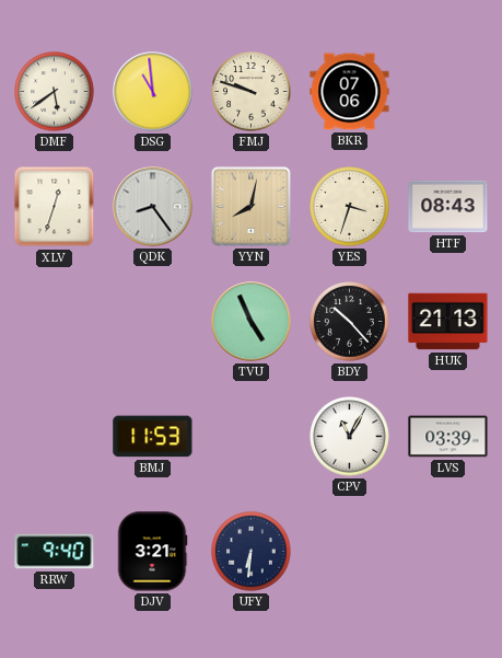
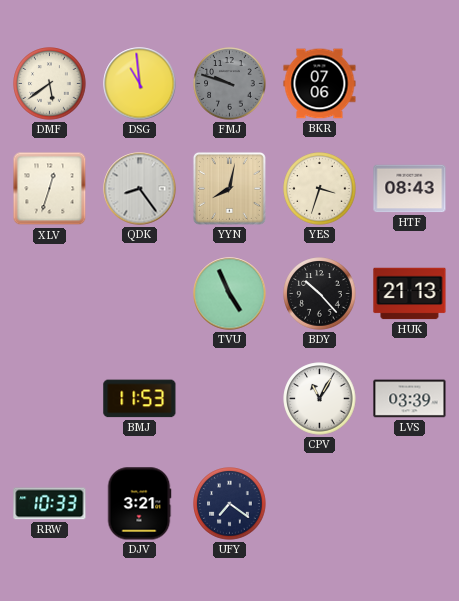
FMJ dial: cream -> grey
RRW: 9:40 -> 10:33
UFY: 6:31 -> 7:21
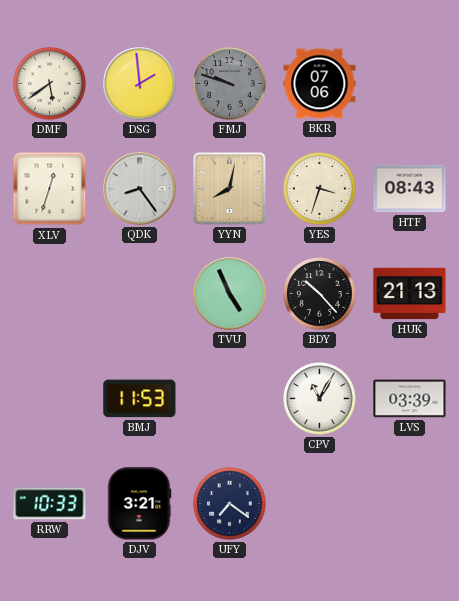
DSG: 10:59 -> 1:59
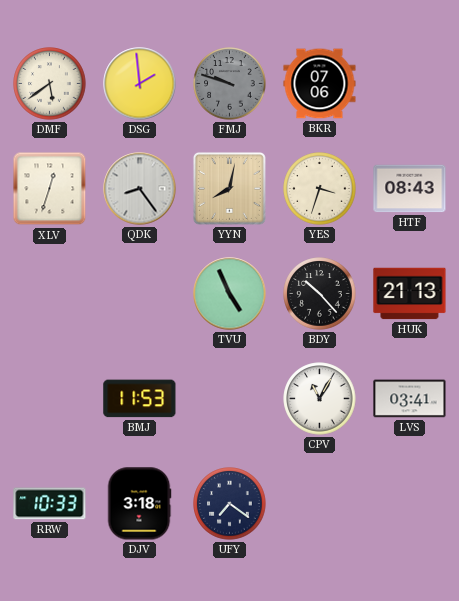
LVS: 03:39 -> 03:41
DJV: 3:21 -> 3:18
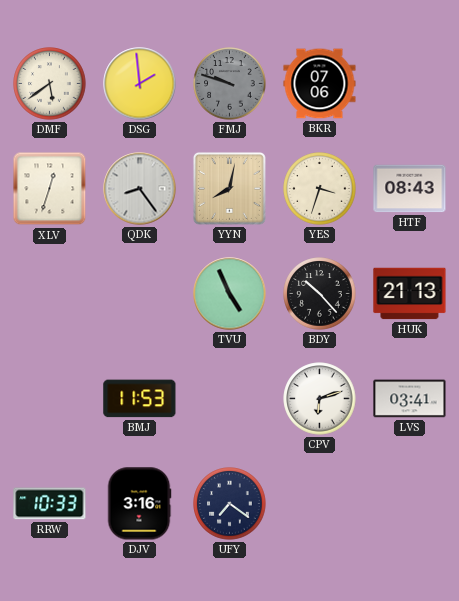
CPV: 11:05 -> 6:12
DJV: 3:18 -> 3:16
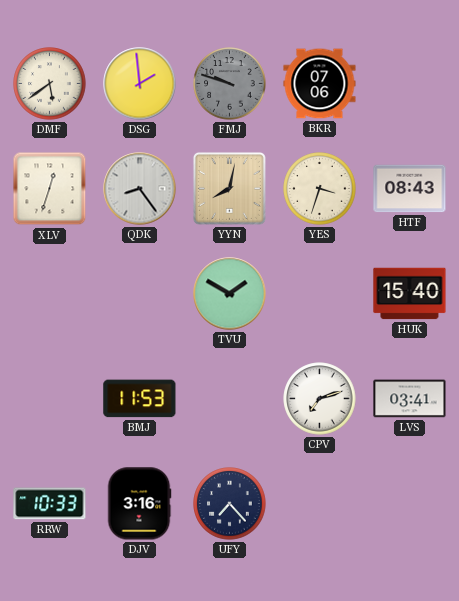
TVU: 4:56 -> 1:50
BDY: 10:23 -> none
HUK: 21:13 -> 15:40
CPV: 6:12 -> 7:12
UFY: 7:21 -> 7:23
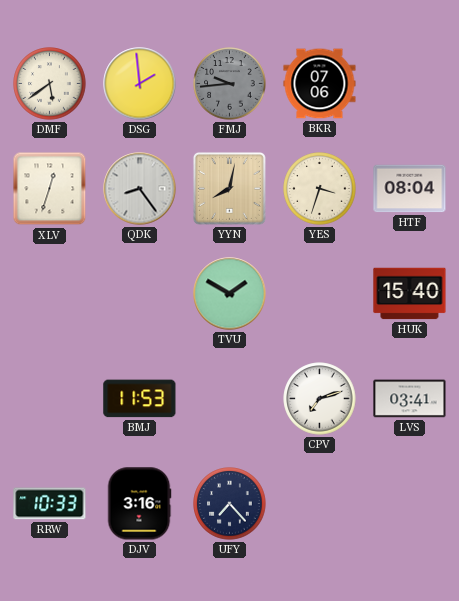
FMJ: 9:48 -> 9:44
HTF: 08:43 -> 08:04
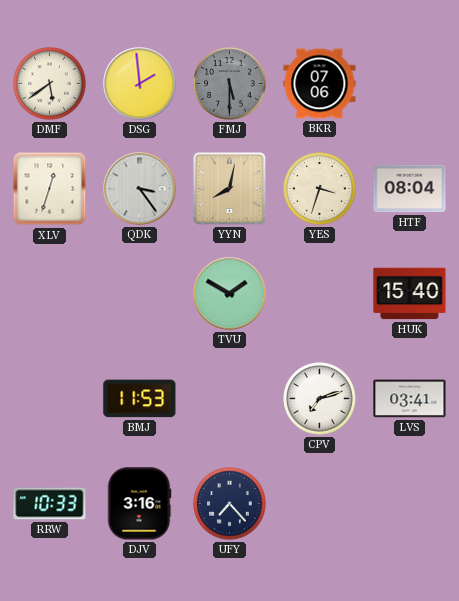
FMJ: 9:44 -> 5:30
QDK: 8:24 -> 3:24
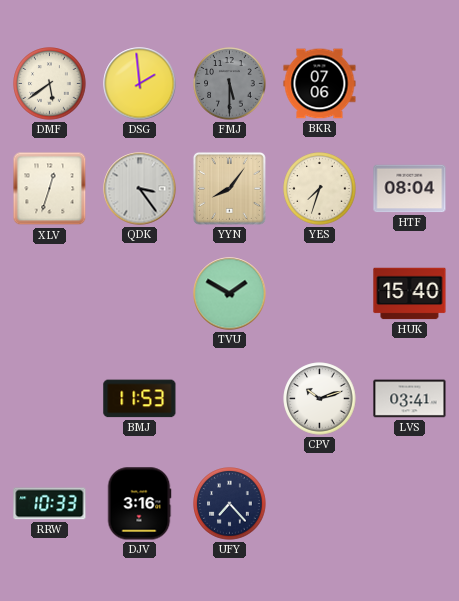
YYN: 8:02 -> 8:06
YES: 3:33 -> 7:33
CPV: 7:12 -> 10:12
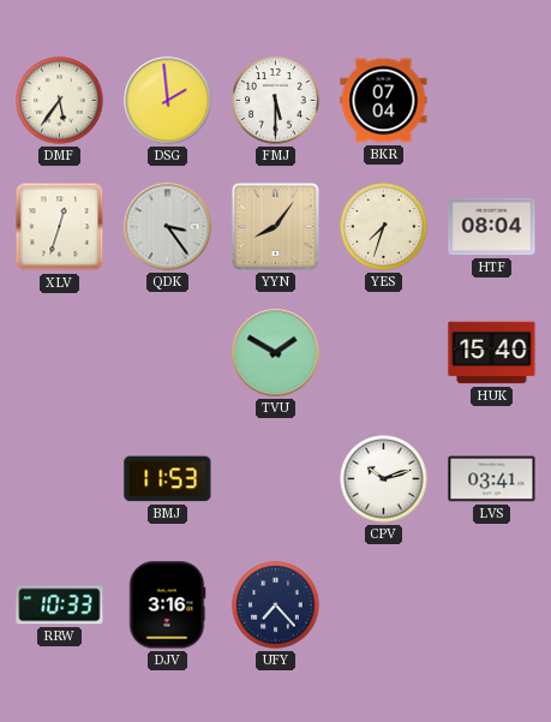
DMF: 5:39 -> 5:36
FMJ dial: grey -> white
BKR: 07:06 -> 07:04
